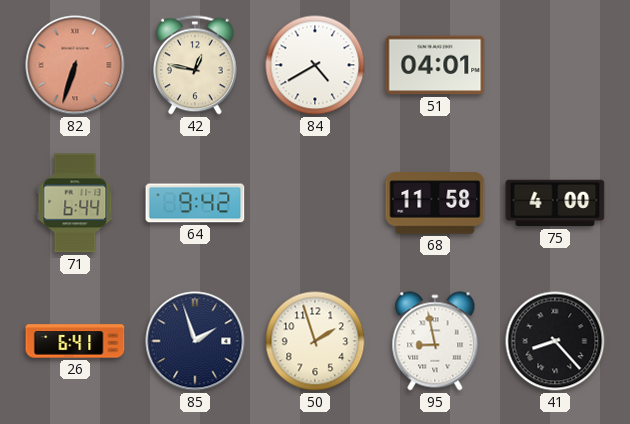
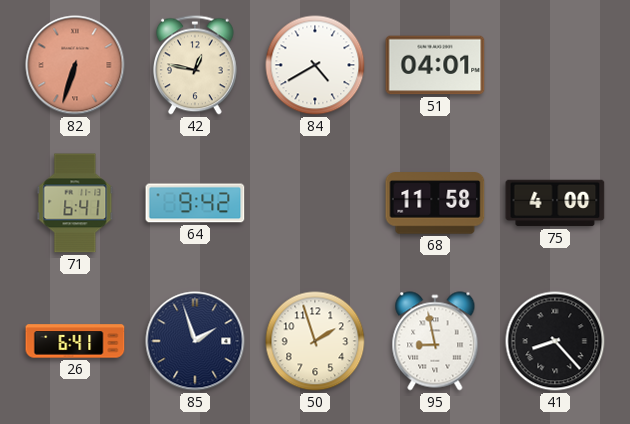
71: 6:44 -> 6:41
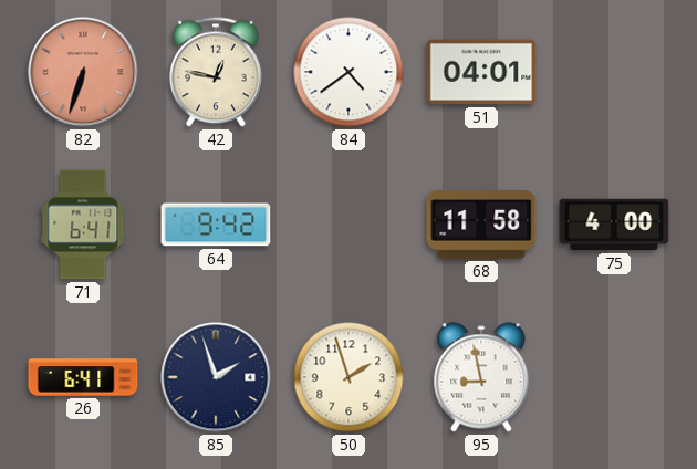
84: 4:40 -> 4:39
41: 8:23 -> none
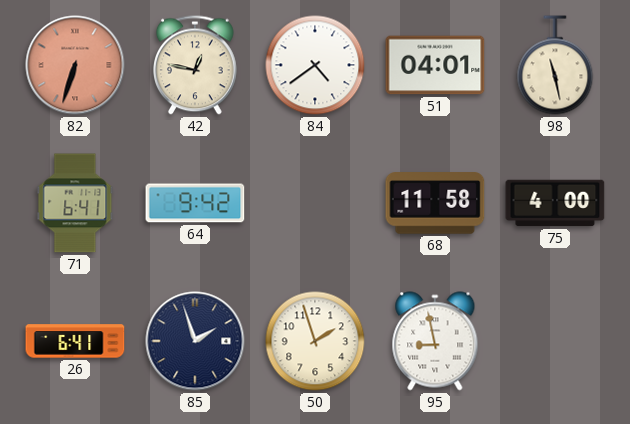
98: none -> 11:28
